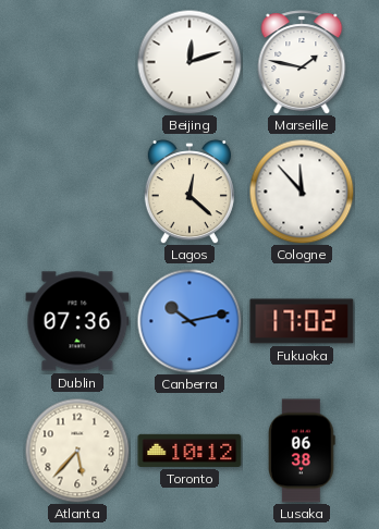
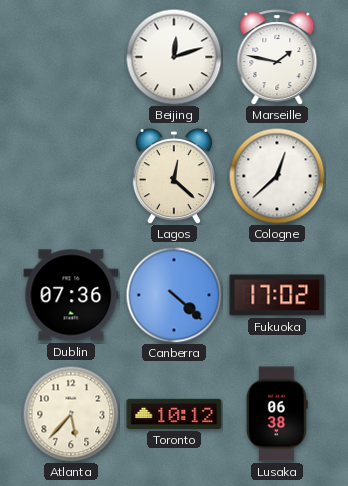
Cologne: 11:53 -> 12:38
Canberra: 10:13 -> 4:22
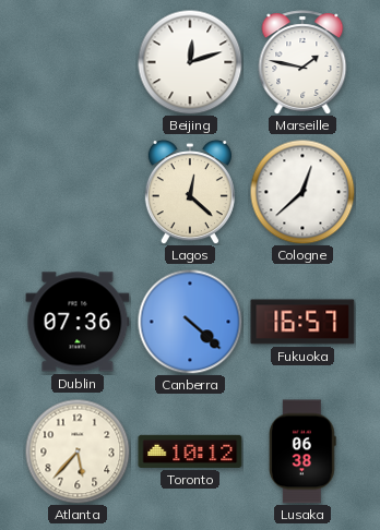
Fukuoka: 17:02 -> 16:57
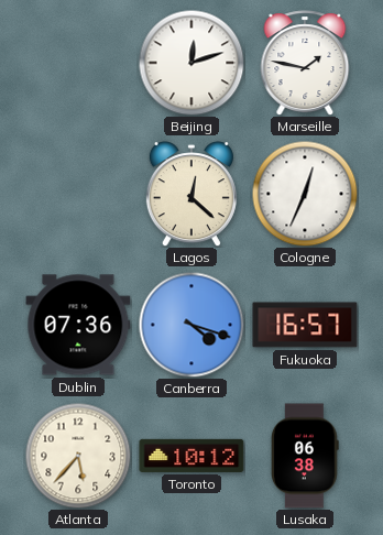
Cologne: 12:38 -> 12:34
Canberra: 4:22 -> 4:18
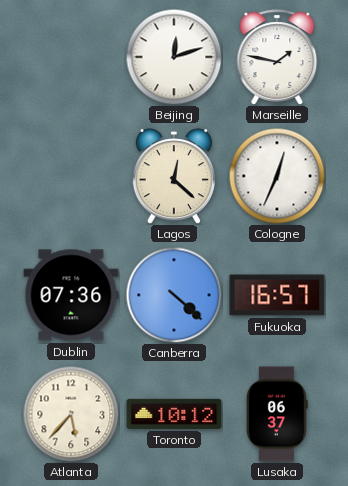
Canberra: 4:18 -> 4:22
Lusaka: 06:38 -> 06:37
